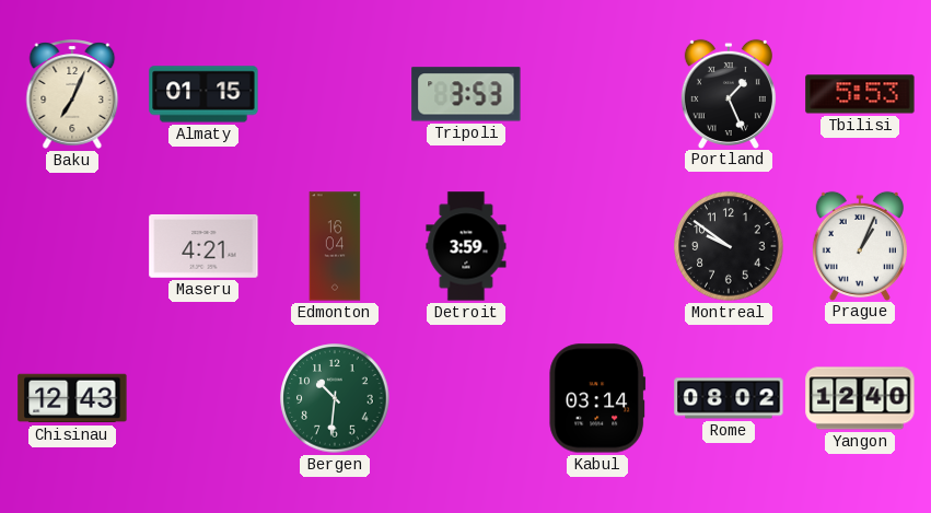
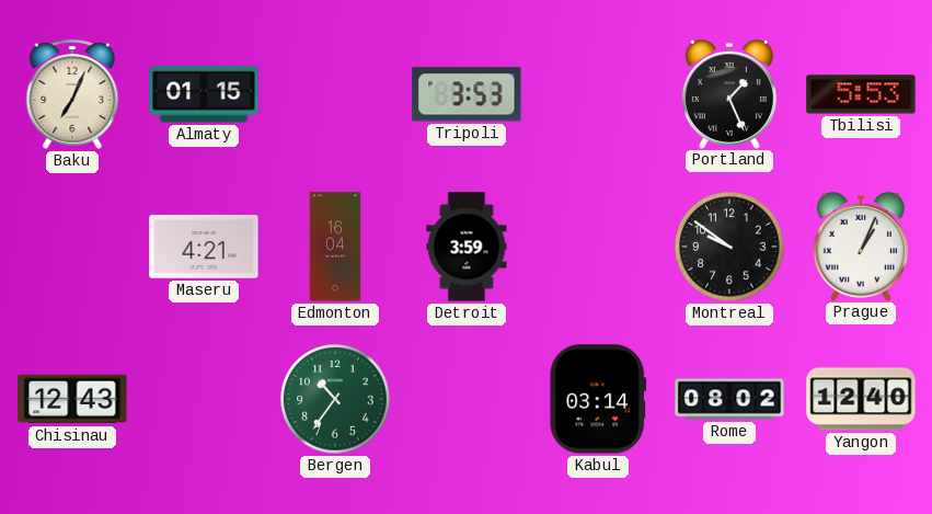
Bergen: 10:31 -> 10:36
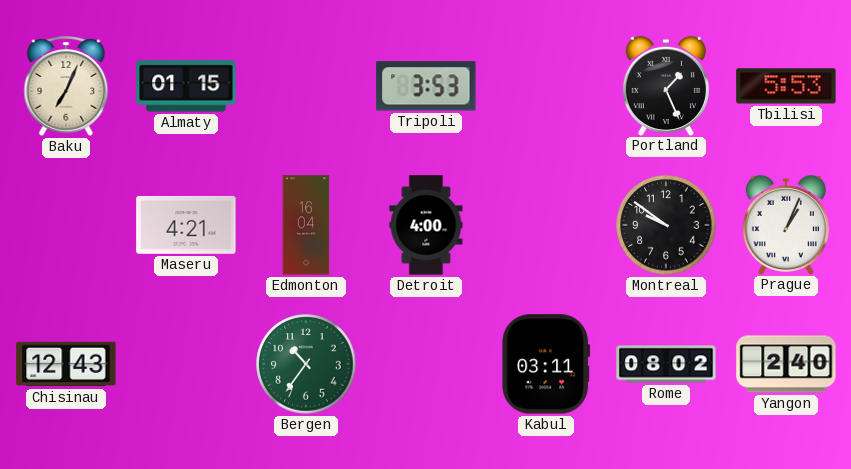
Detroit: 3:59 -> 4:00
Kabul: 03:14 -> 03:11
Yangon: 12:40 -> 2:40
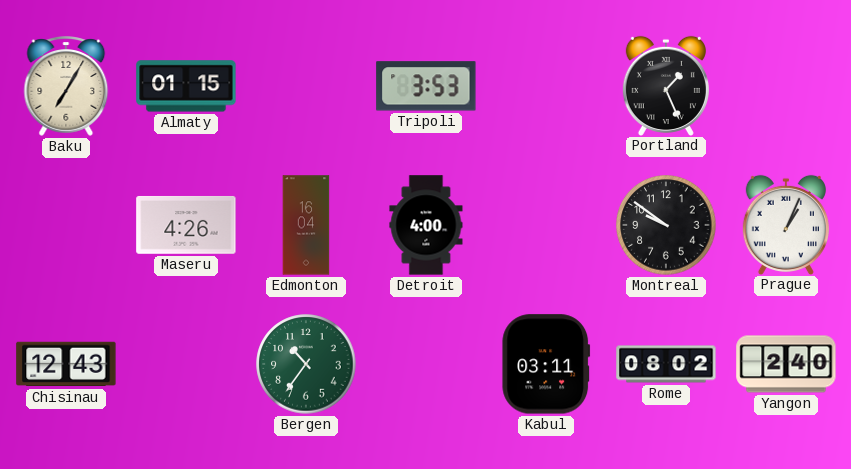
Baku: 7:04 -> 7:05
Tbilisi: 5:53 -> none
Maseru: 4:21 -> 4:26
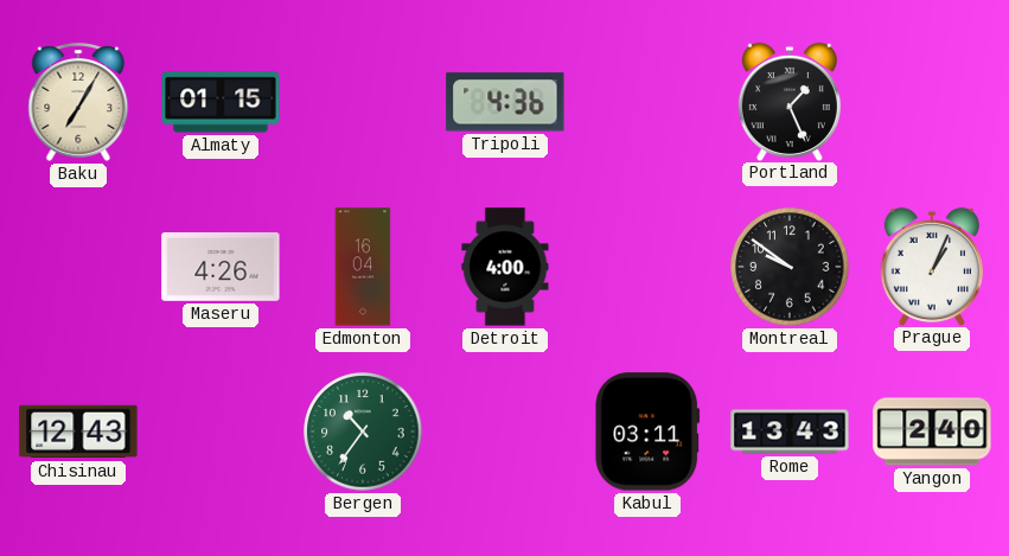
Tripoli: 3:53 -> 4:36
Rome: 08:02 -> 13:43
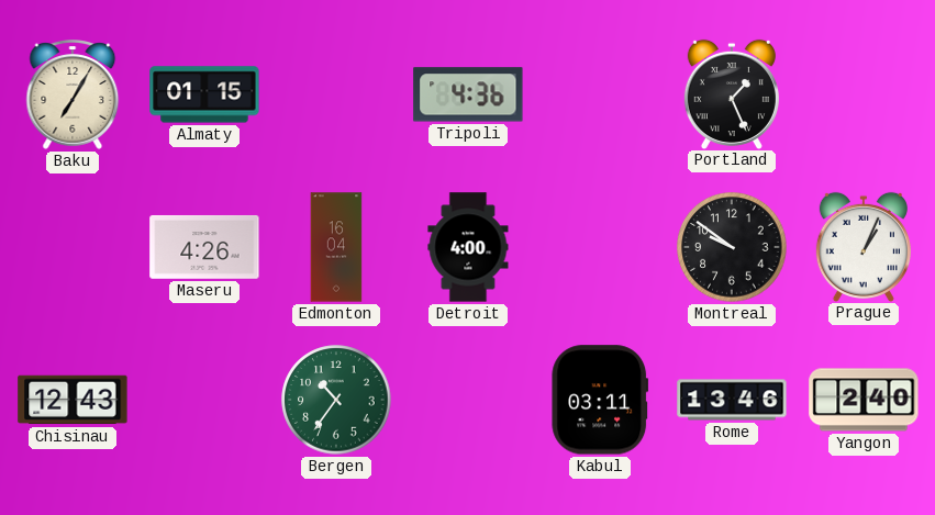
Rome: 13:43 -> 13:46
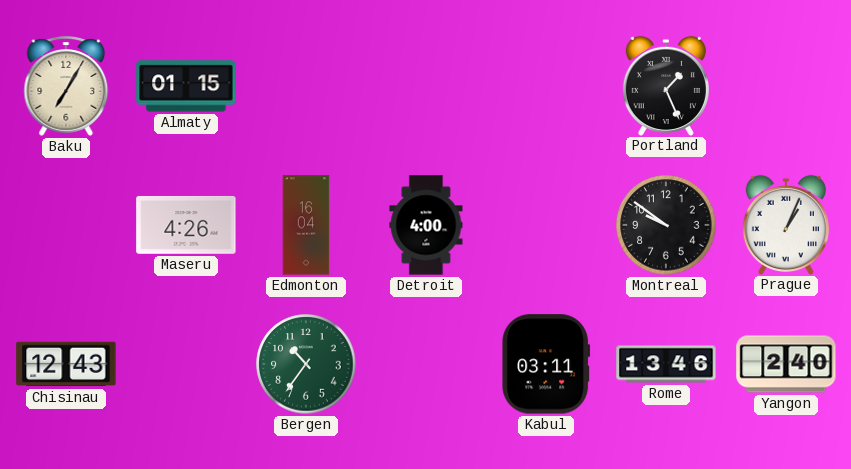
Tripoli: 4:36 -> none
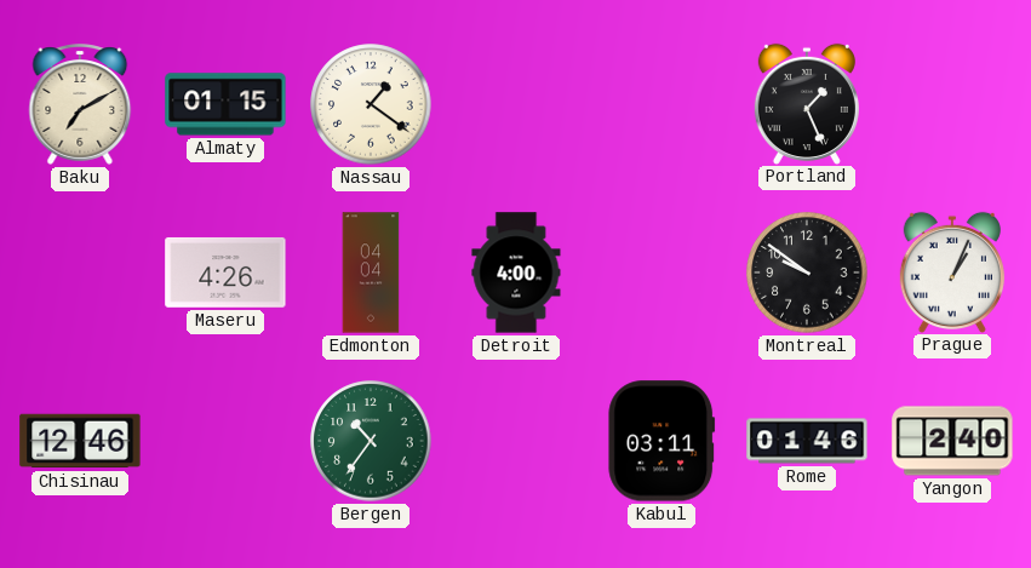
Baku: 7:05 -> 7:10
Nassau: none -> 1:21
Edmonton: 16:04 -> 04:04
Chisinau: 12:43 -> 12:46
Rome: 13:46 -> 01:46
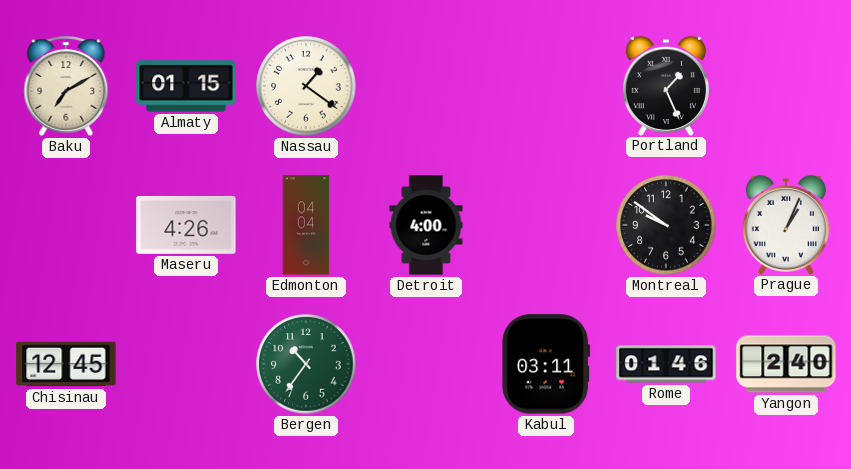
Chisinau: 12:46 -> 12:45
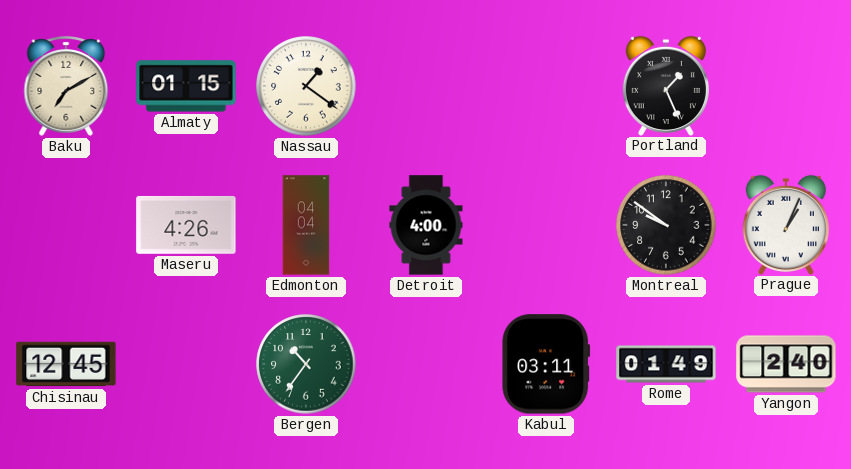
Rome: 01:46 -> 01:49
